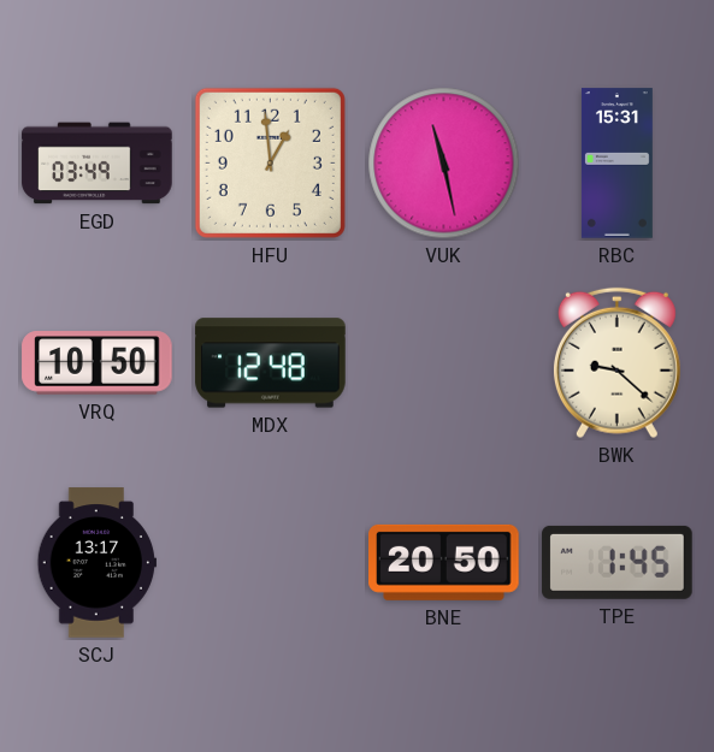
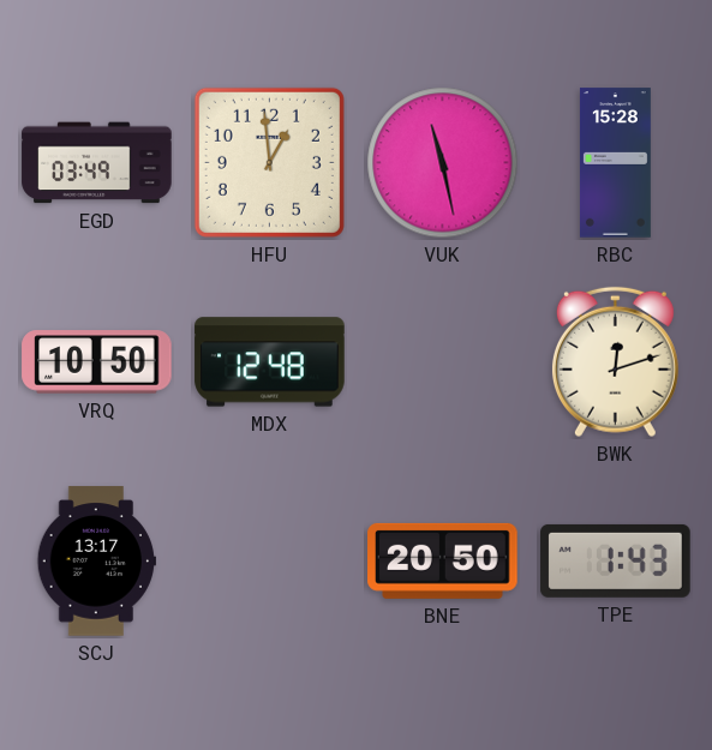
RBC: 15:31 -> 15:28
BWK: 9:22 -> 12:12
TPE: 1:45 -> 1:43
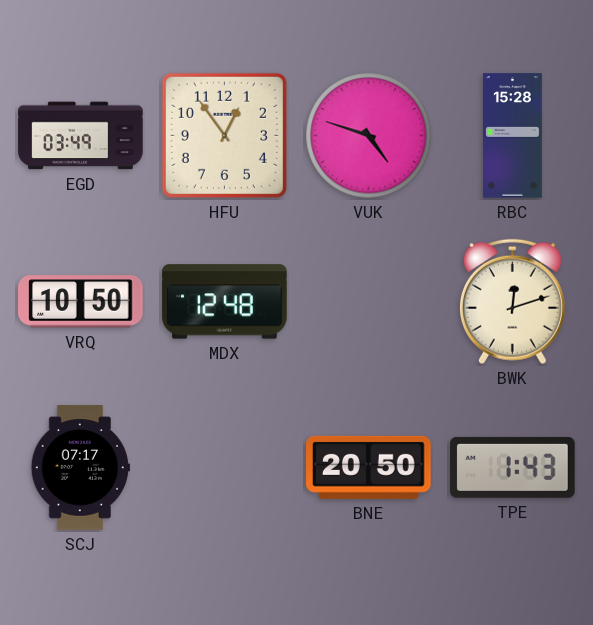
HFU: 12:59 -> 12:54
VUK: 11:28 -> 4:48
SCJ: 13:17 -> 07:17
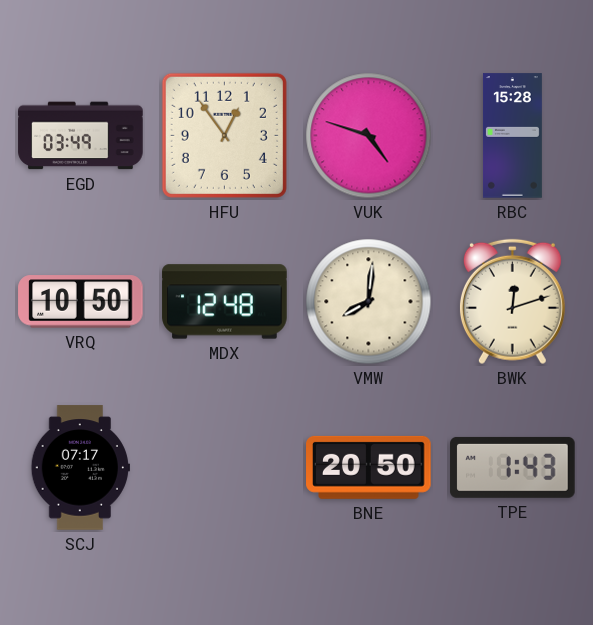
VMW: none -> 8:01
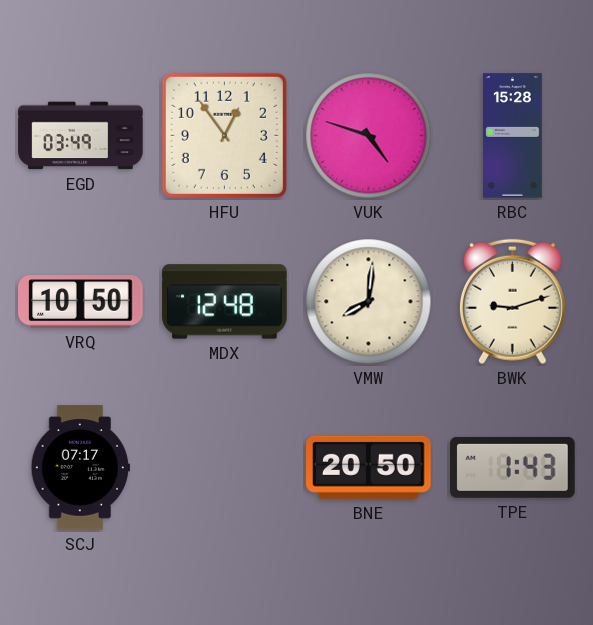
BWK: 12:12 -> 9:12
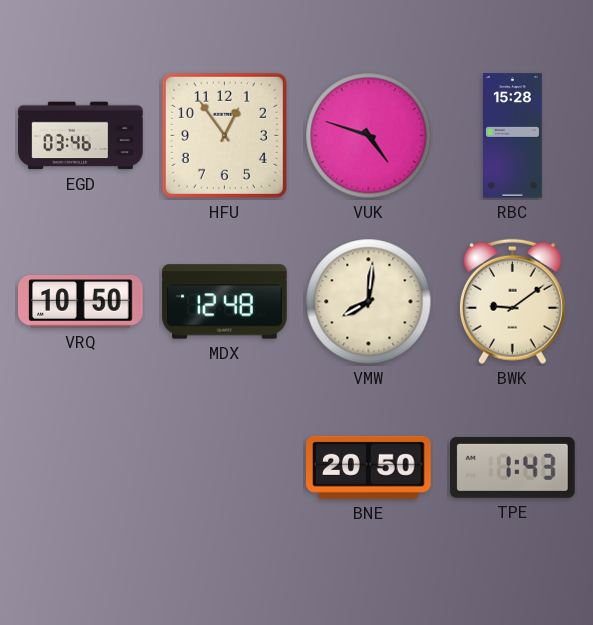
EGD: 03:49 -> 03:46
BWK: 9:12 -> 9:09
SCJ: 07:17 -> none
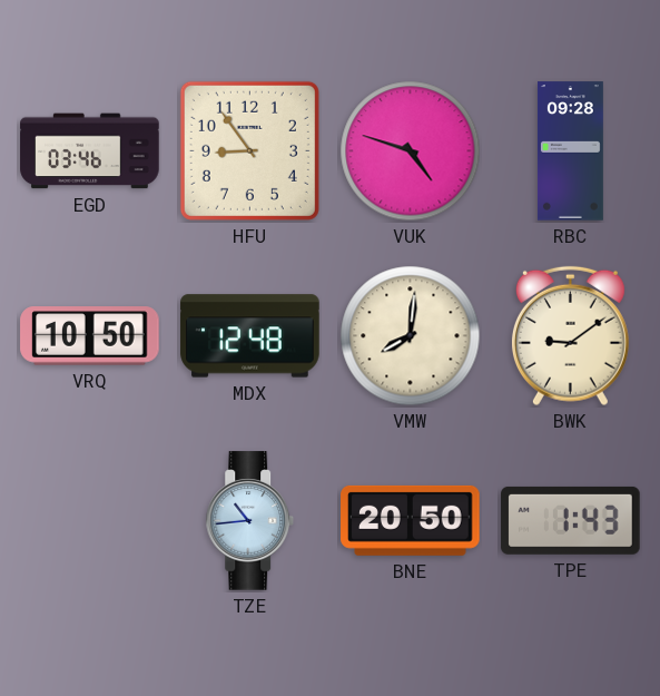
HFU: 12:54 -> 8:54
RBC: 15:28 -> 09:28
TZE: none -> 10:44
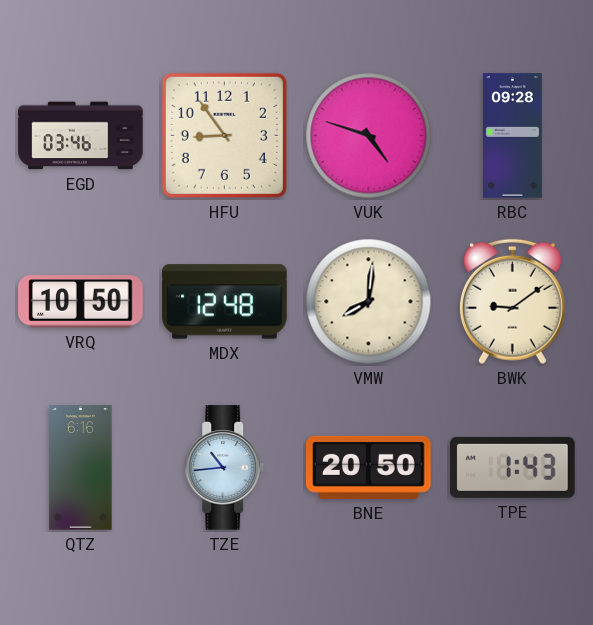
QTZ: none -> 6:16
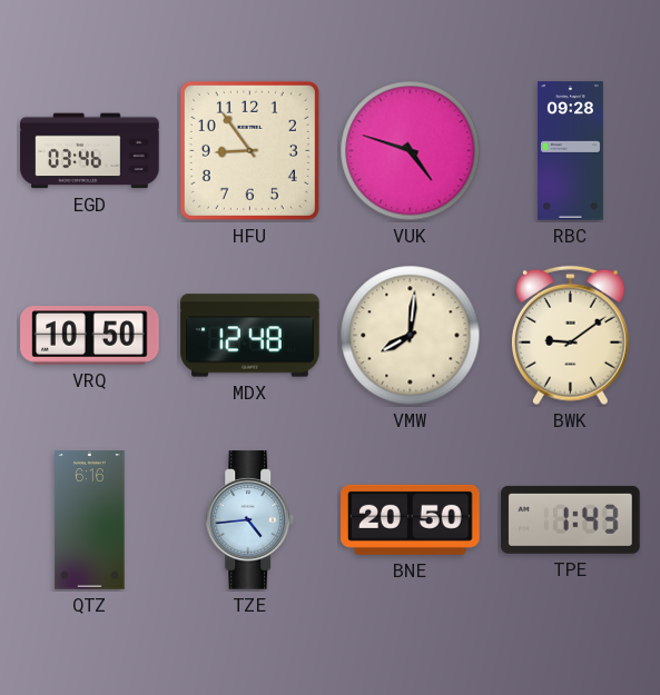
TZE: 10:44 -> 4:44
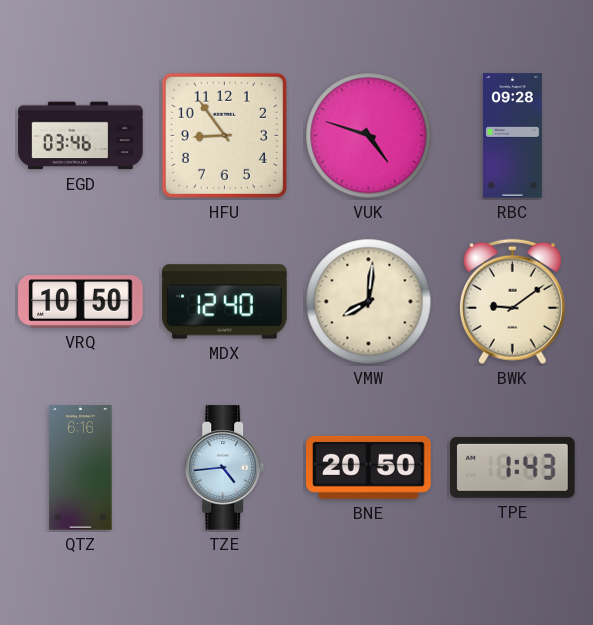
MDX: 12:48 -> 12:40
